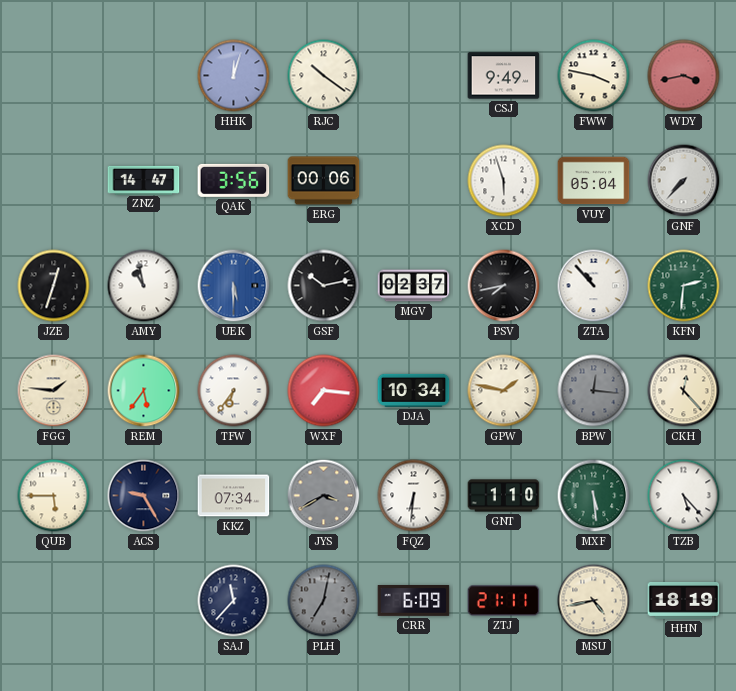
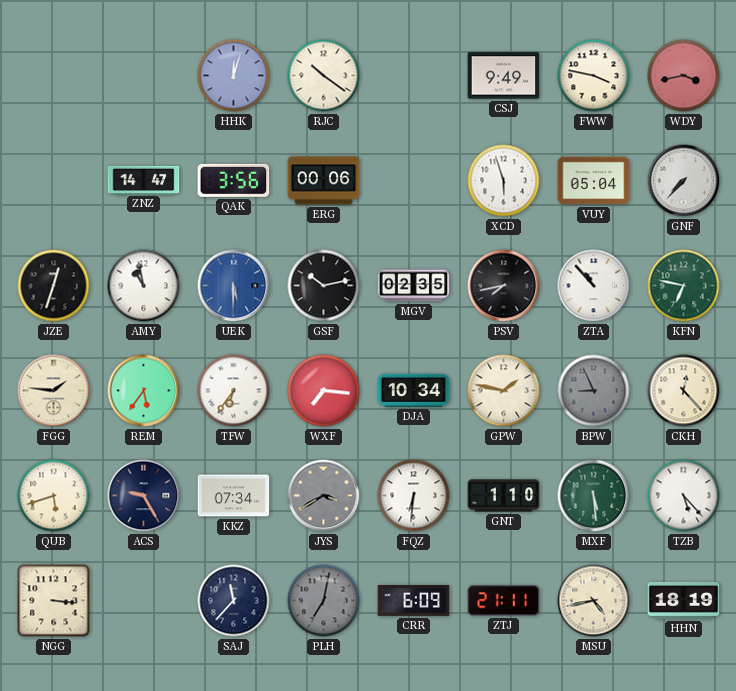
MGV: 02:37 -> 02:35
KFN: 2:31 -> 6:47
BPW: 12:16 -> 8:56
QUB: 5:45 -> 5:42
NGG: none -> 3:16
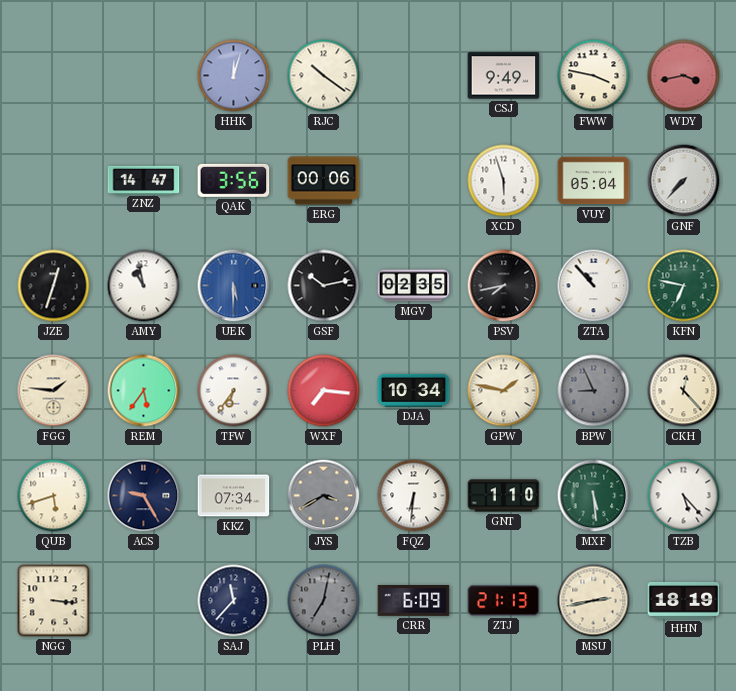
ZTJ: 21:11 -> 21:13
MSU: 4:43 -> 2:43
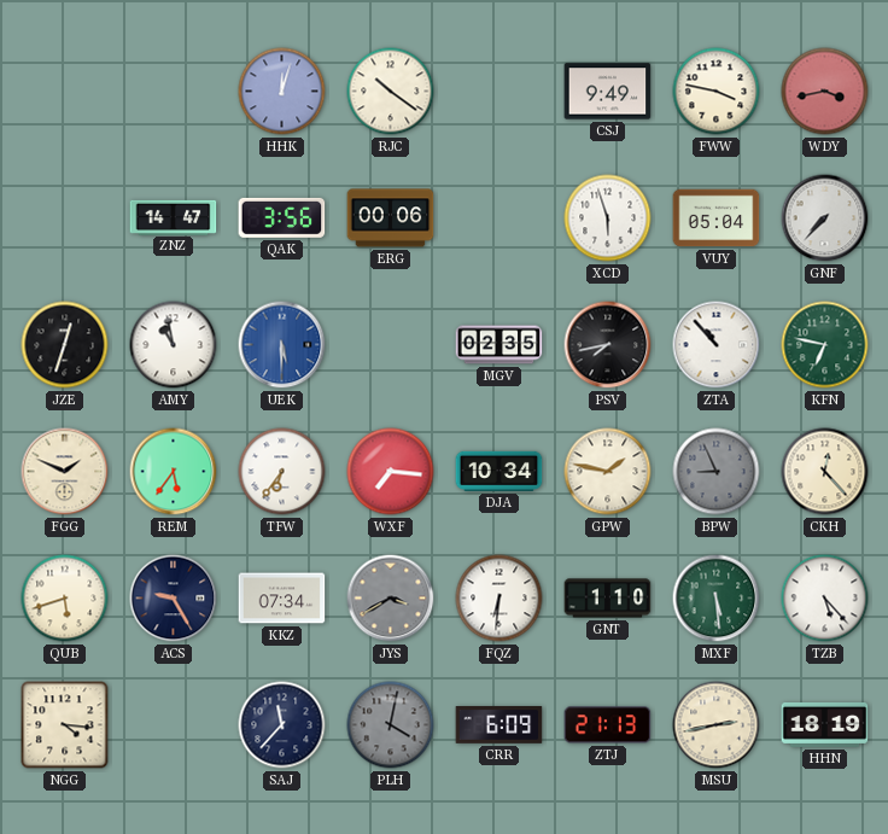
GSF: 10:13 -> none
FGG: 1:46 -> 1:49
NGG: 3:16 -> 4:16
PLH: 7:02 -> 4:02
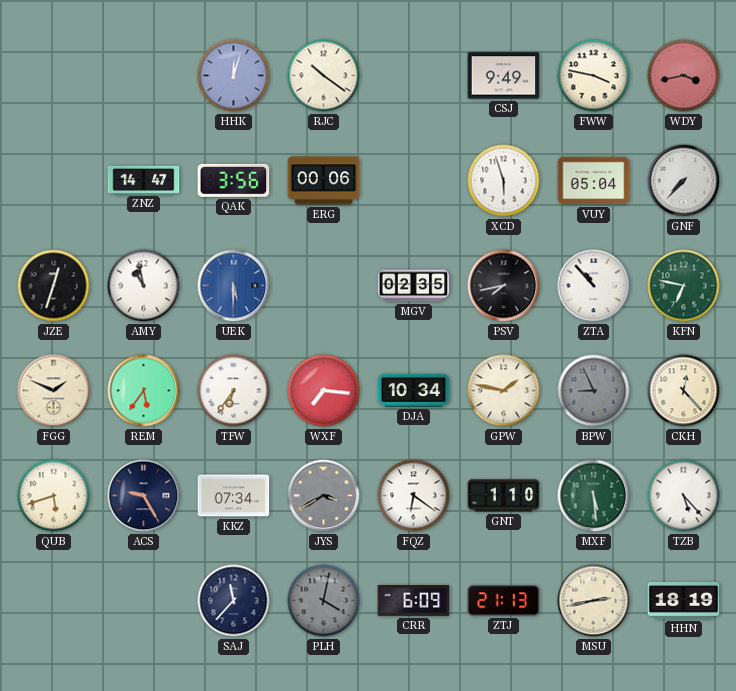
FQZ: 6:31 -> 6:21
NGG: 4:16 -> none
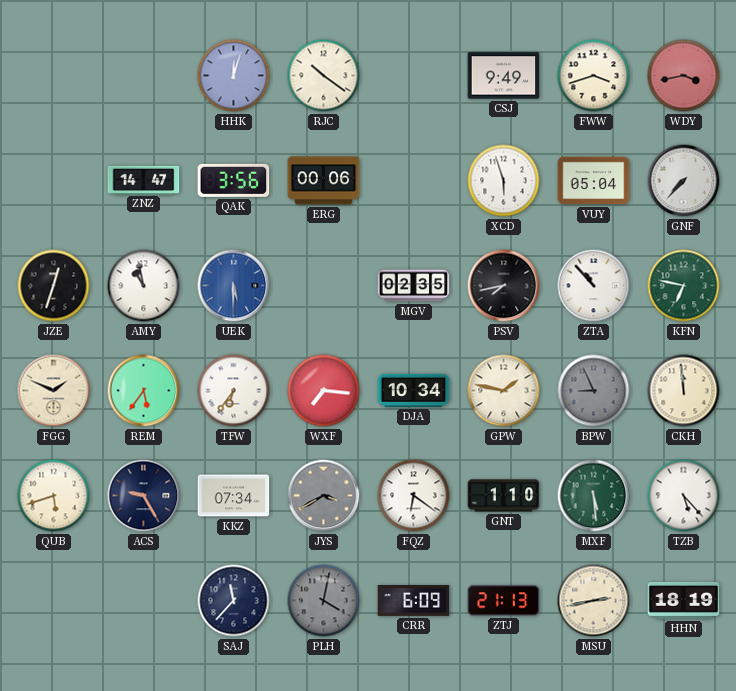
FWW: 3:47 -> 3:42
CKH: 12:23 -> 11:59
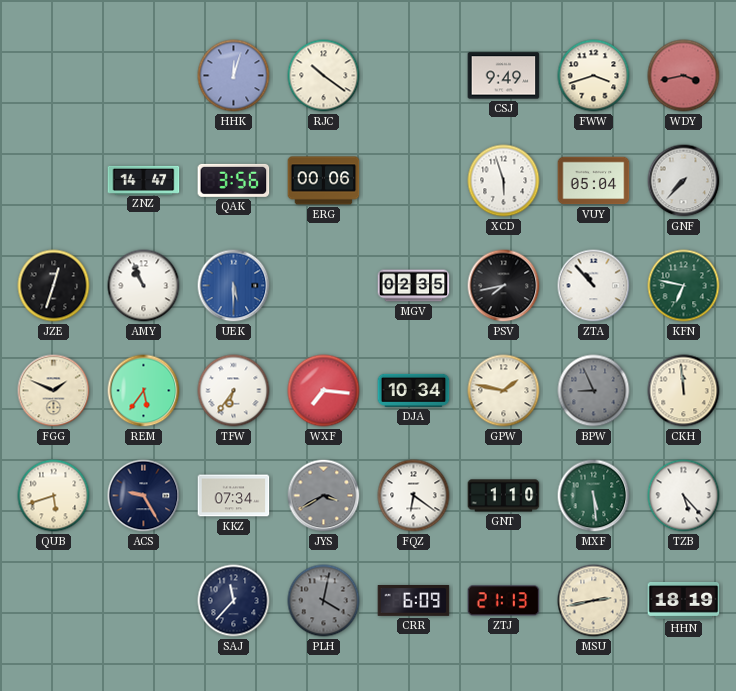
AMY: 10:58 -> 10:56
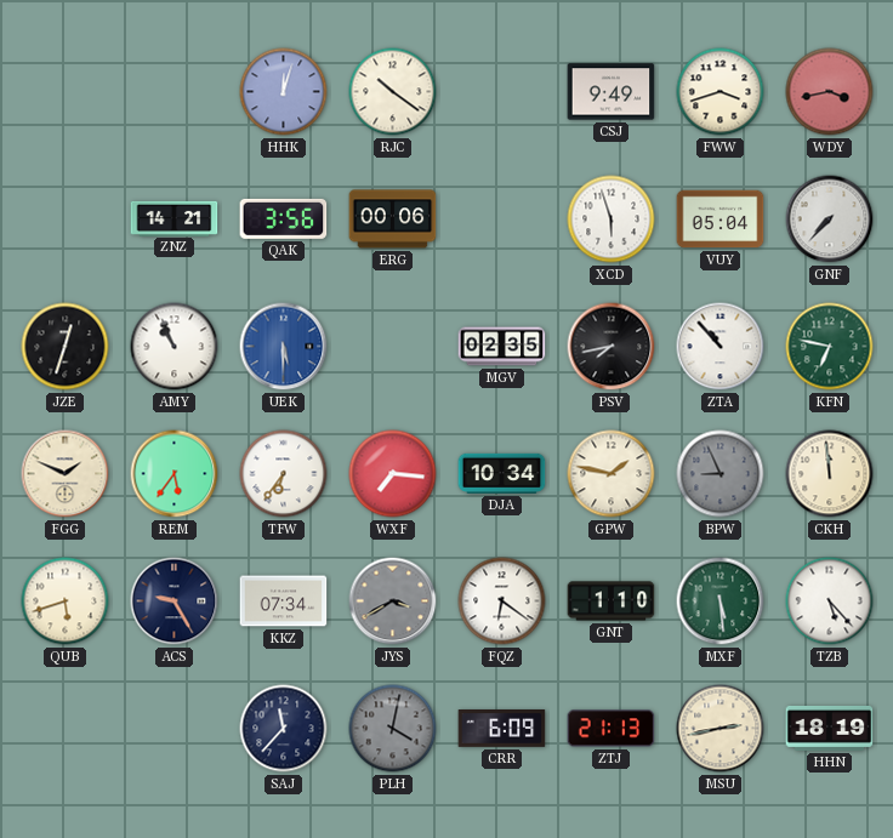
ZNZ: 14:47 -> 14:21
